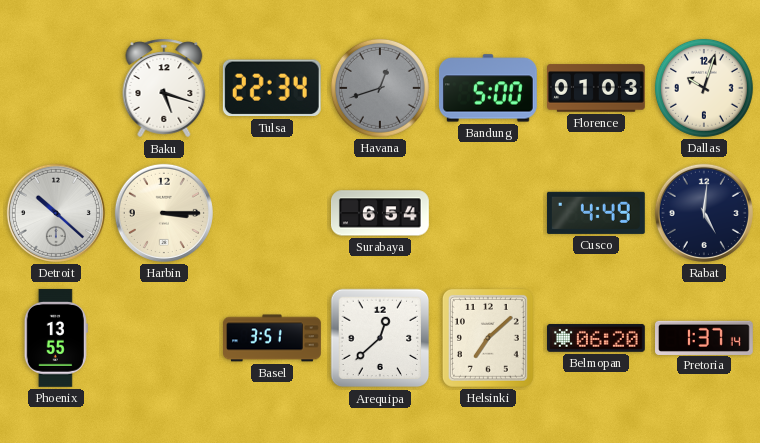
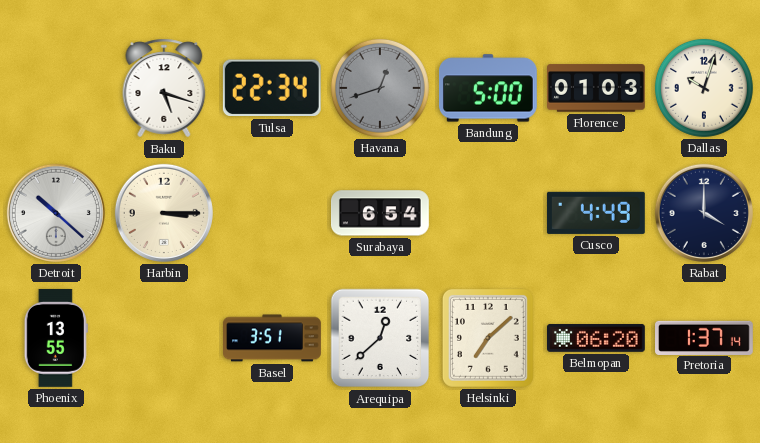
Rabat: 5:01 -> 4:00
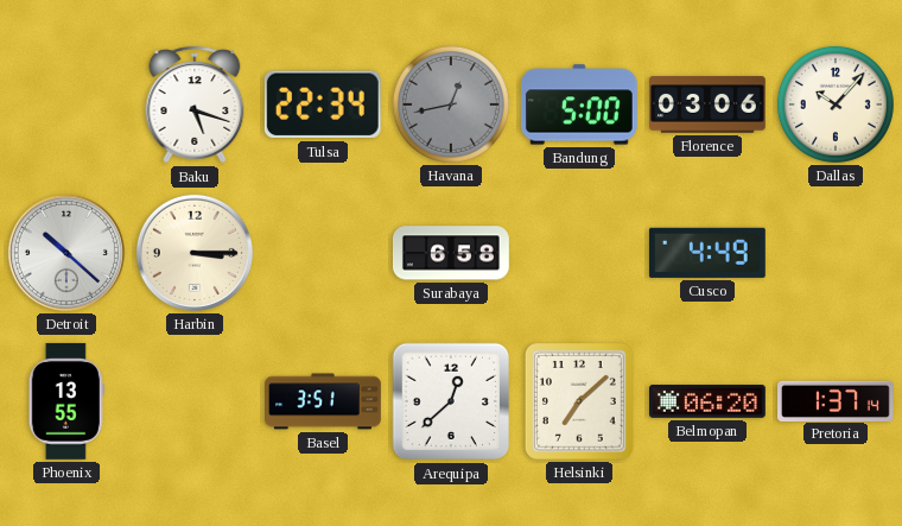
Havana: 12:42 -> 12:43
Florence: 01:03 -> 03:06
Dallas: 10:03 -> 10:07
Surabaya: 6:54 -> 6:58
Rabat: 4:00 -> none
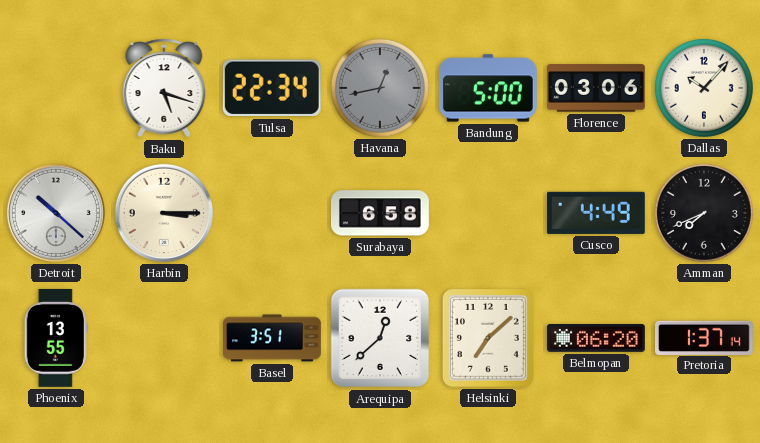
Amman: none -> 7:41
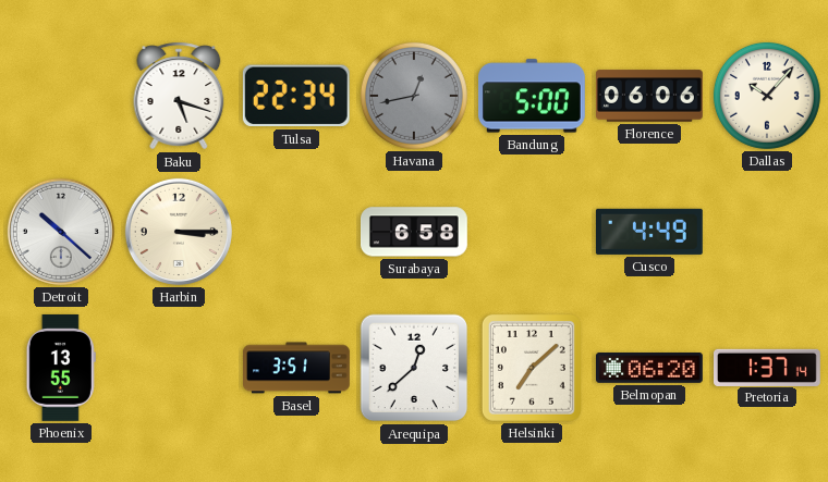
Florence: 03:06 -> 06:06
Amman: 7:41 -> none
